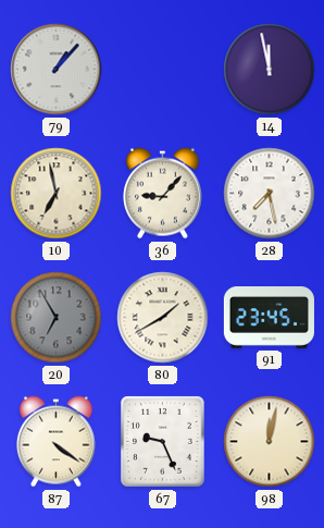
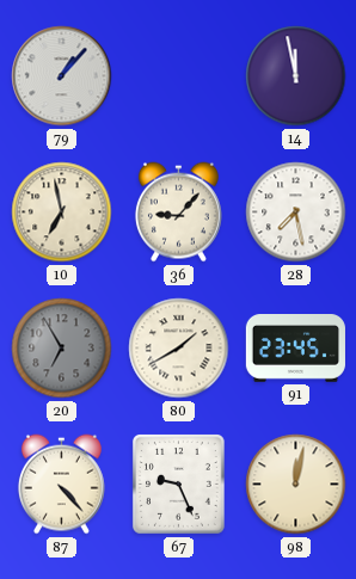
87: 4:21 -> 4:23
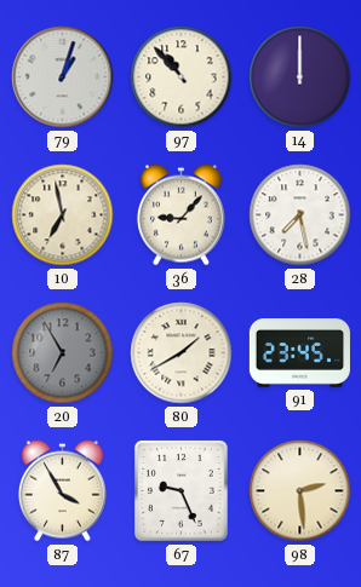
79: 1:07 -> 1:03
97: none -> 10:53
14: 11:58 -> 12:00
87: 4:23 -> 3:55
98: 12:02 -> 2:29
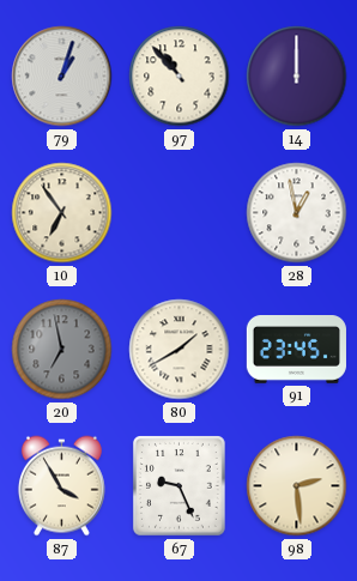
10: 6:58 -> 6:54
36: 9:07 -> none
28: 7:28 -> 12:58
20: 6:55 -> 6:58
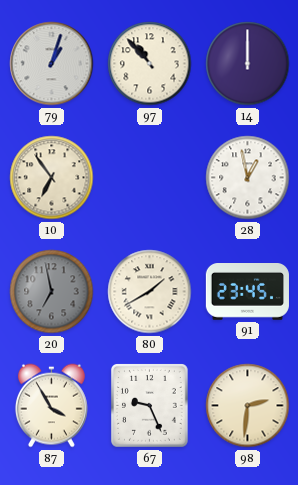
98: 2:29 -> 2:31
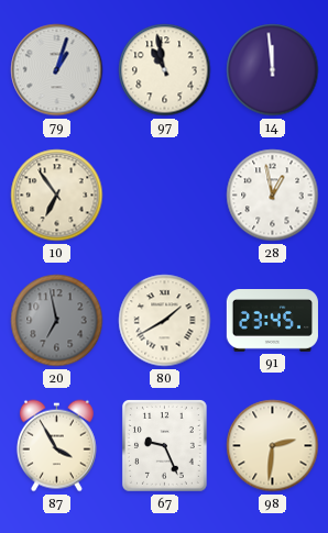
97: 10:53 -> 10:58
14: 12:00 -> 11:59
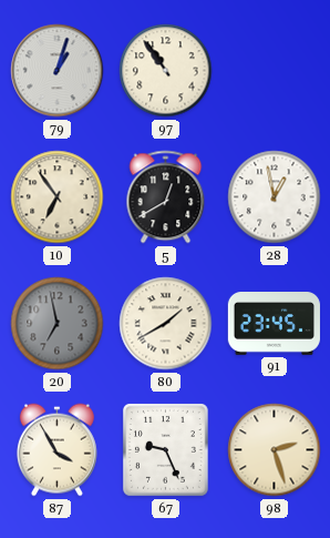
97: 10:58 -> 10:54
14: 11:59 -> none
5: none -> 12:40
98: 2:31 -> 2:27
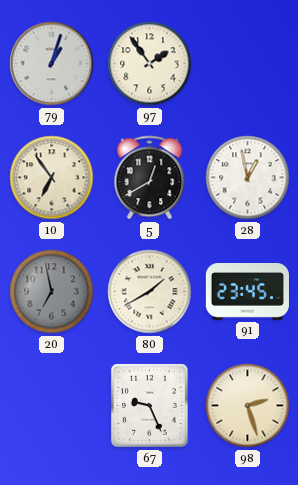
97: 10:54 -> 1:54
87: 3:55 -> none
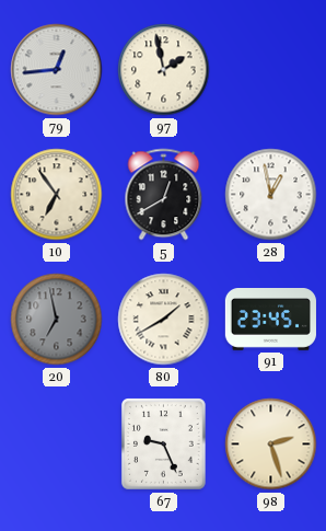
79: 1:03 -> 12:44
97: 1:54 -> 1:58
